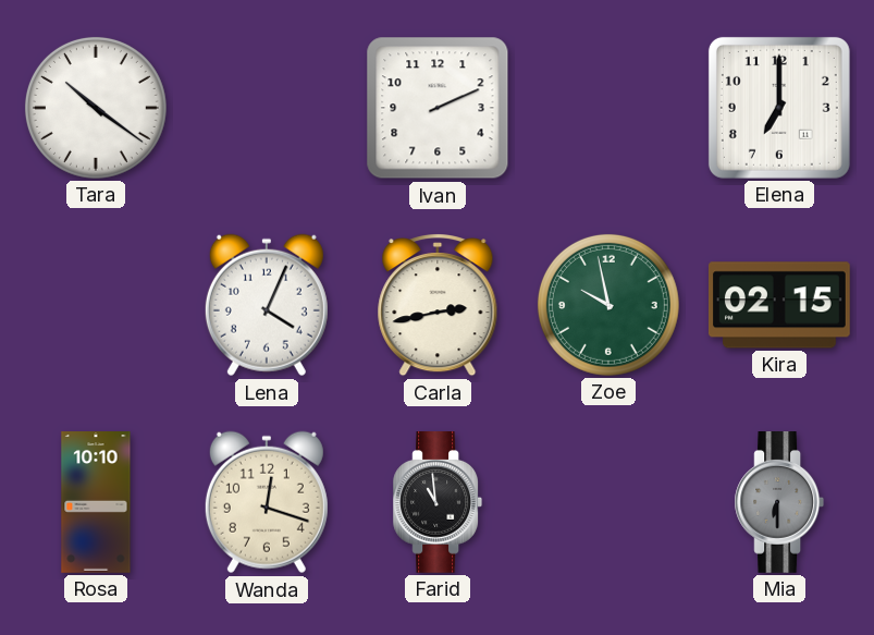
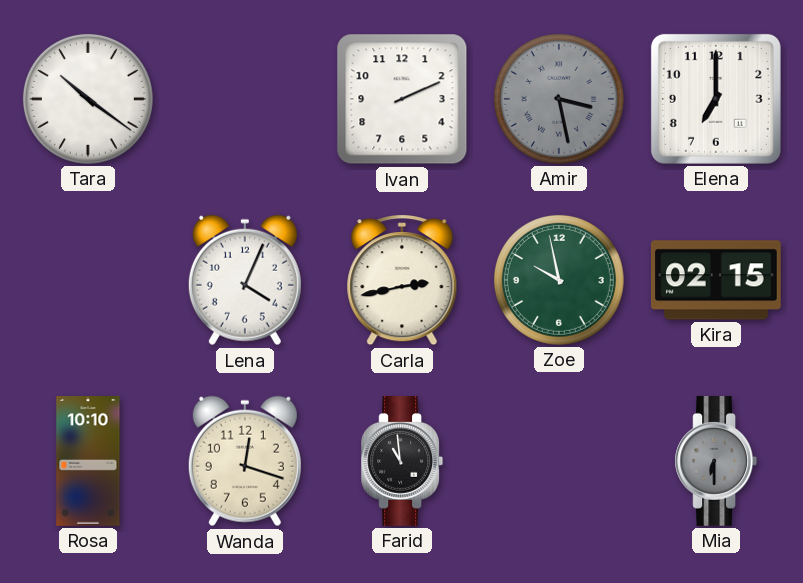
Amir: none -> 3:28
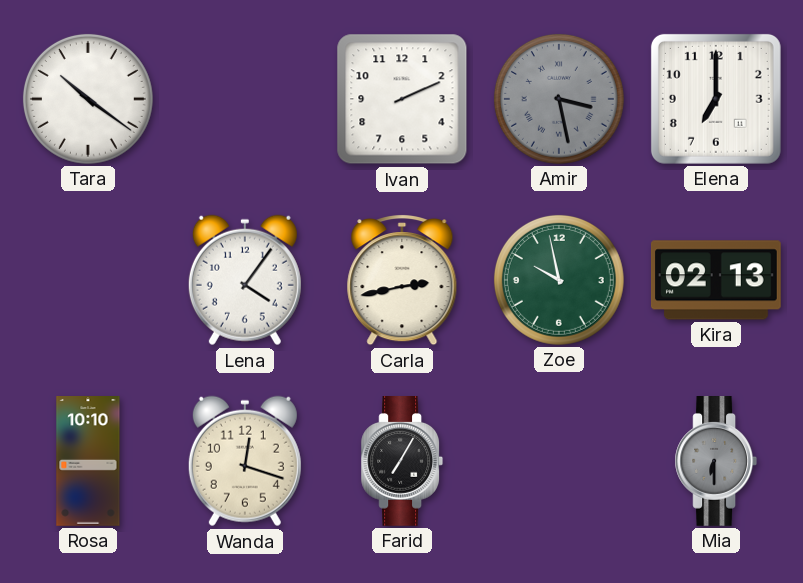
Lena: 4:04 -> 4:06
Kira: 02:15 -> 02:13
Farid: 10:59 -> 7:05
